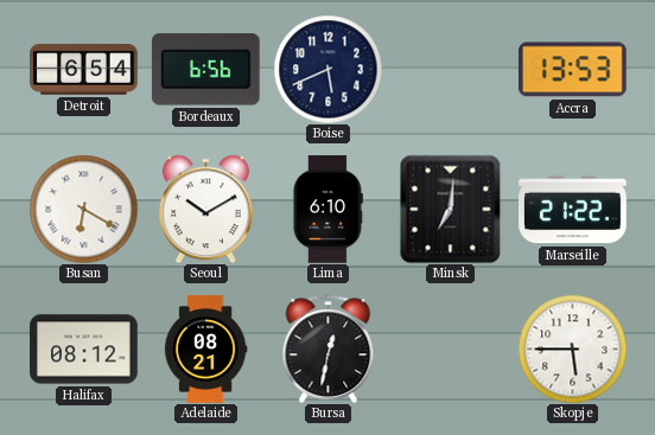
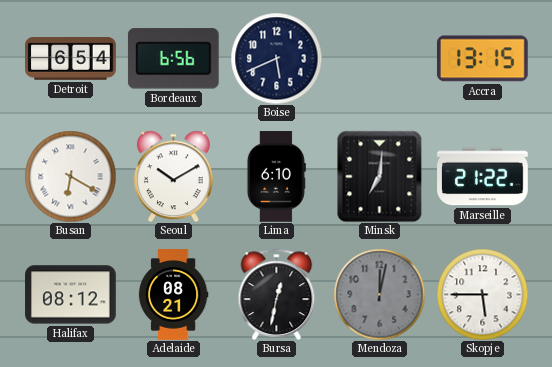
Accra: 13:53 -> 13:15
Mendoza: none -> 12:02
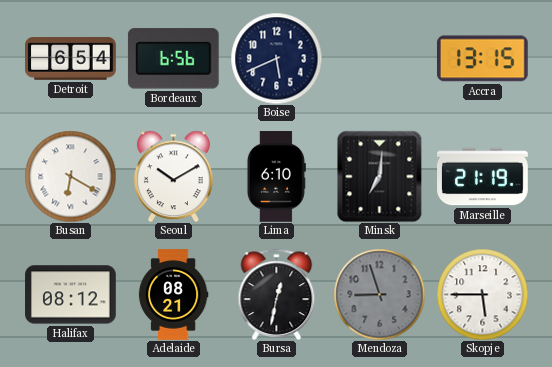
Marseille: 21:22 -> 21:19
Mendoza: 12:02 -> 8:57
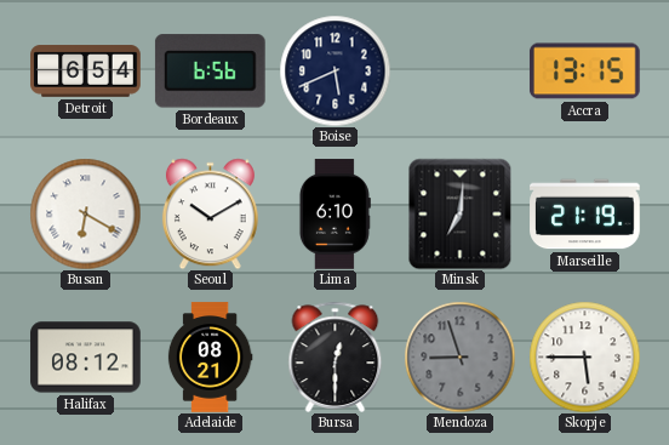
Bursa: 12:32 -> 12:30
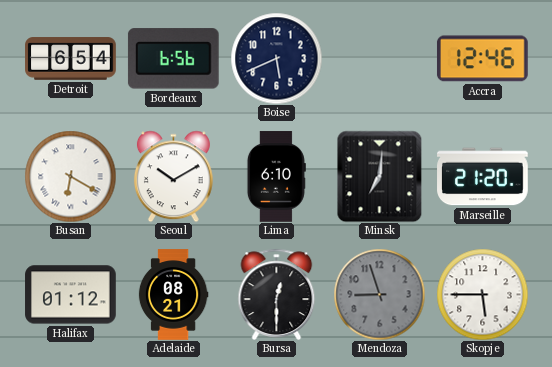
Accra: 13:15 -> 12:46
Marseille: 21:19 -> 21:20
Halifax: 08:12 -> 01:12
